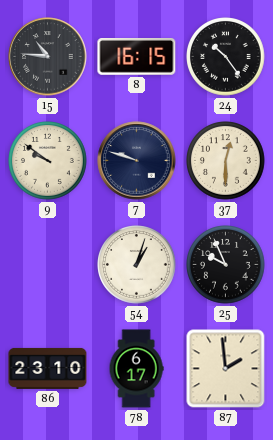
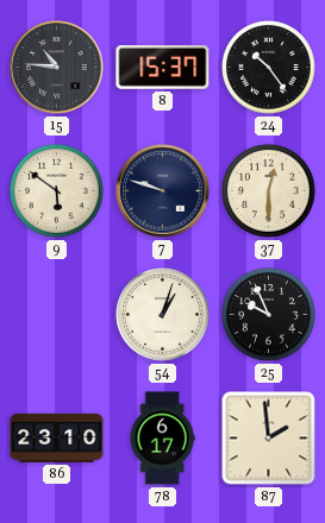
8: 16:15 -> 15:37
9: 9:51 -> 5:51
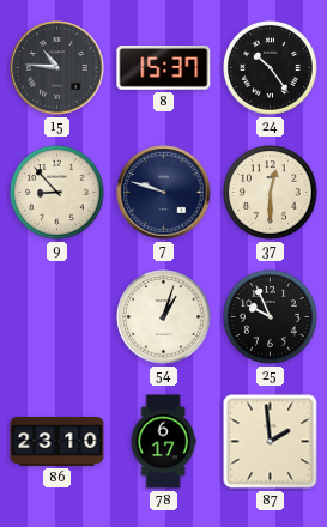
9: 5:51 -> 8:53
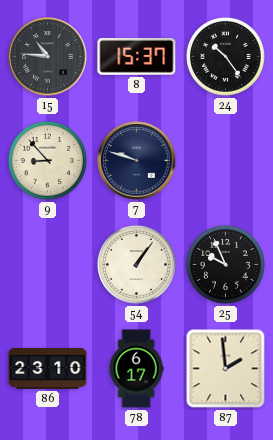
37: 12:30 -> none
54: 1:03 -> 1:06
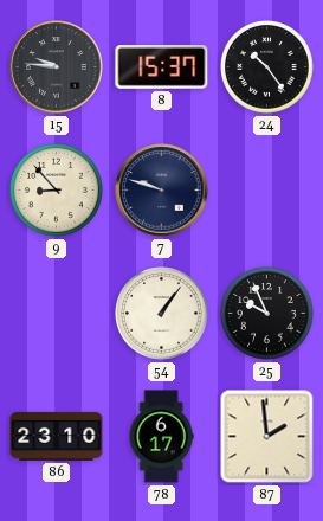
15: 10:46 -> 9:46
